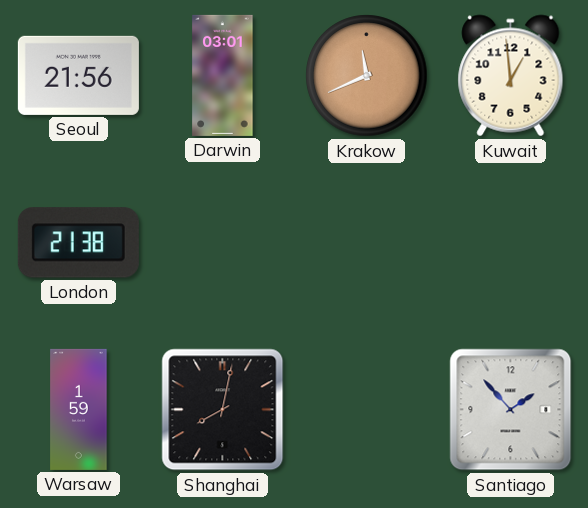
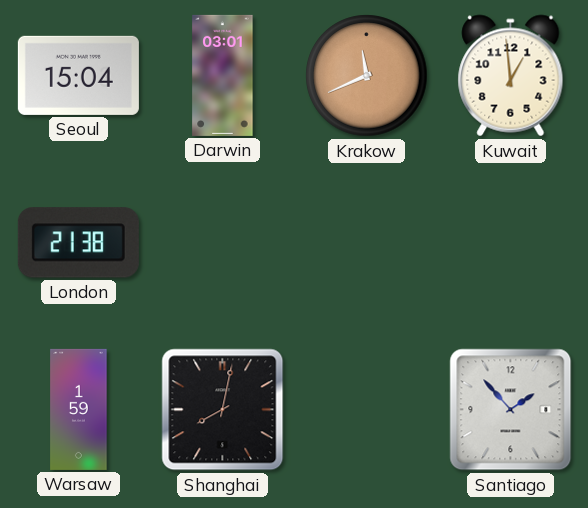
Seoul: 21:56 -> 15:04
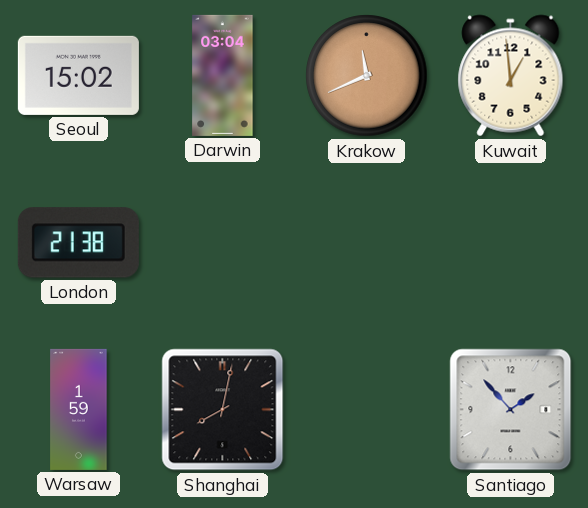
Seoul: 15:04 -> 15:02
Darwin: 03:01 -> 03:04
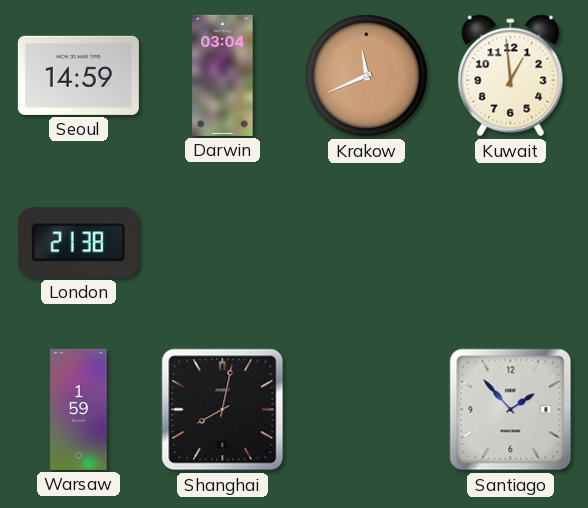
Seoul: 15:02 -> 14:59
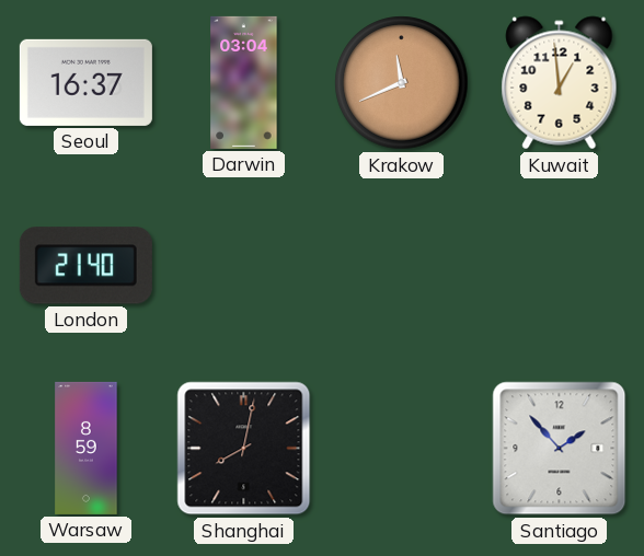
Seoul: 14:59 -> 16:37
London: 21:38 -> 21:40
Warsaw: 1:59 -> 8:59
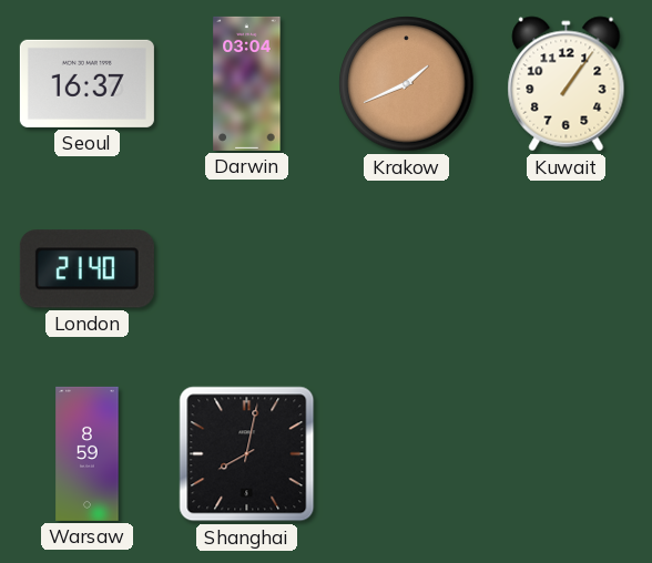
Krakow: 11:41 -> 1:41
Kuwait: 12:59 -> 1:06
Santiago: 1:53 -> none
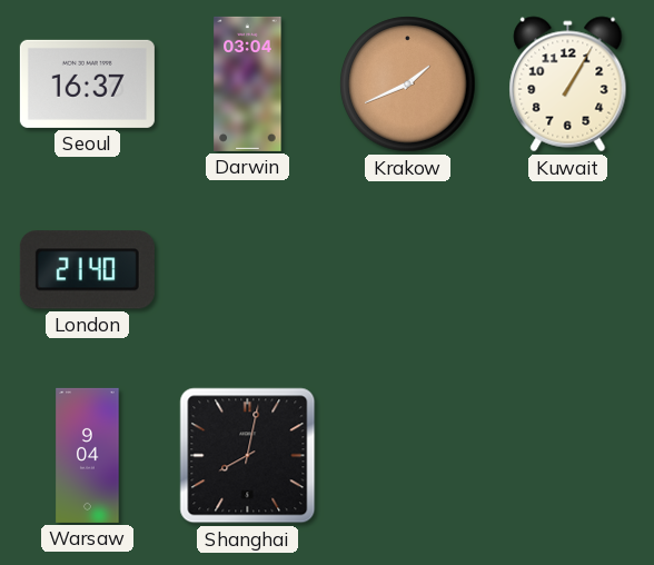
Kuwait: 1:06 -> 1:05
Warsaw: 8:59 -> 9:04
